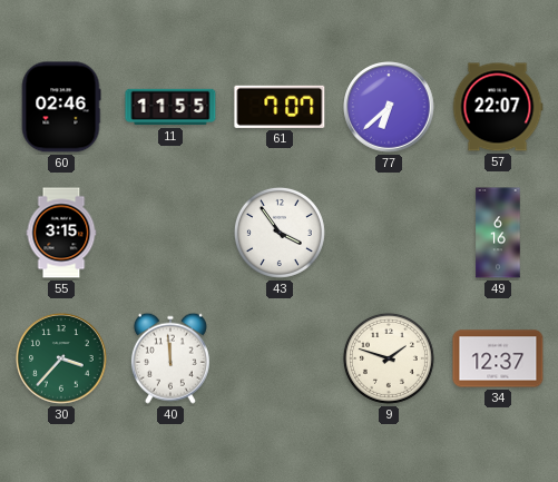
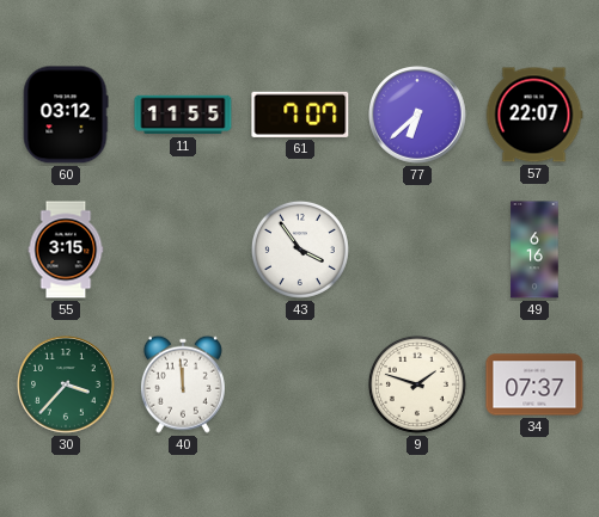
60: 02:46 -> 03:12
34: 12:37 -> 07:37
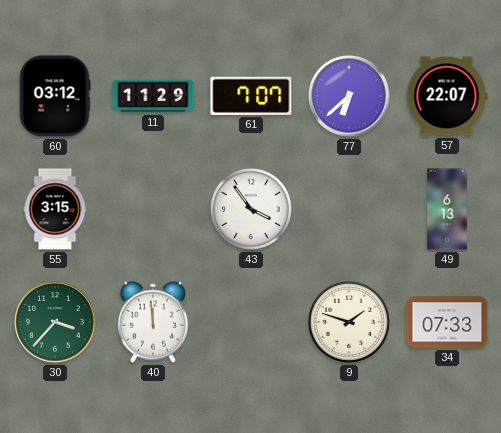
11: 11:55 -> 11:29
49: 6:16 -> 6:13
34: 07:37 -> 07:33
